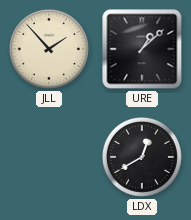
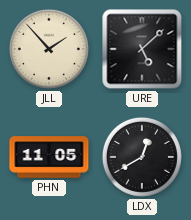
URE: 1:08 -> 5:08
PHN: none -> 11:05
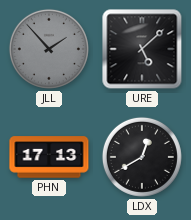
JLL dial: cream -> grey
PHN: 11:05 -> 17:13
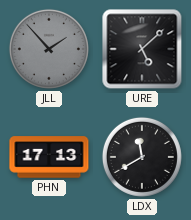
LDX: 12:40 -> 11:40
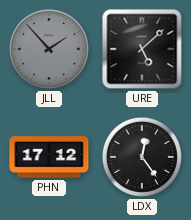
PHN: 17:13 -> 17:12
LDX: 11:40 -> 12:24
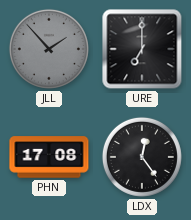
URE: 5:08 -> 7:00
PHN: 17:12 -> 17:08
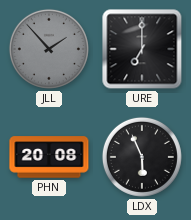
PHN: 17:08 -> 20:08
LDX: 12:24 -> 5:56
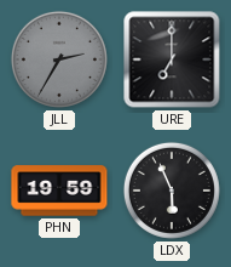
JLL: 1:53 -> 2:35
PHN: 20:08 -> 19:59
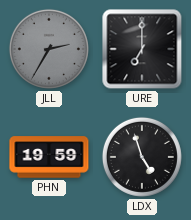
LDX: 5:56 -> 4:57
